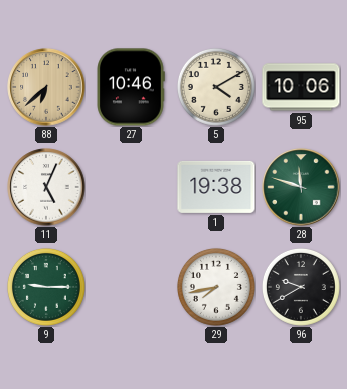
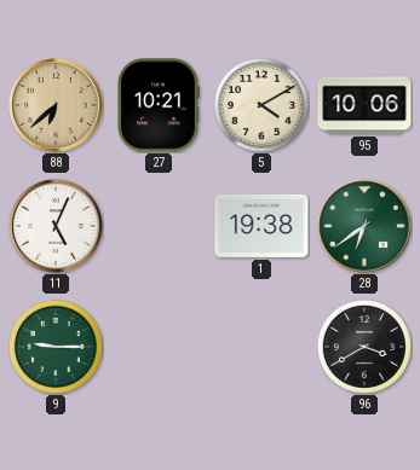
27: 10:46 -> 10:21
28: 11:48 -> 6:39
29: 7:43 -> none
96: 9:40 -> 3:40
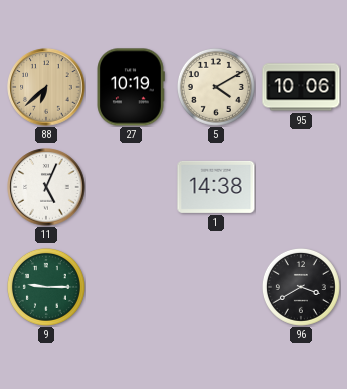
27: 10:21 -> 10:19
1: 19:38 -> 14:38
28: 6:39 -> none
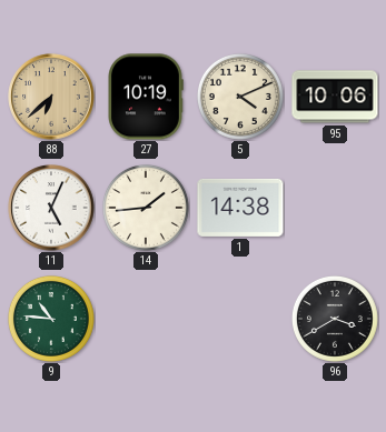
5: 4:10 -> 4:11
14: none -> 1:44
9: 9:15 -> 10:46
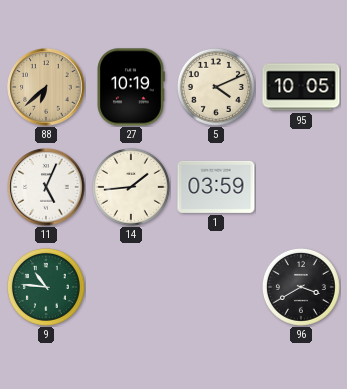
95: 10:06 -> 10:05
1: 14:38 -> 03:59
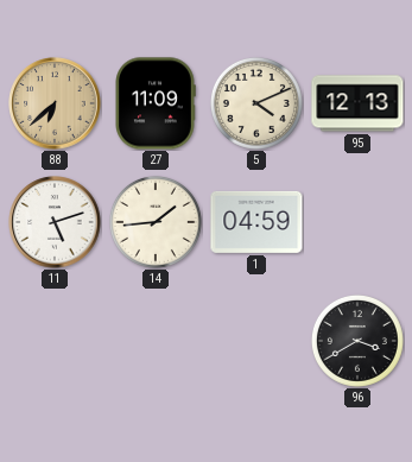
27: 10:19 -> 11:09
95: 10:05 -> 12:13
11: 5:04 -> 5:12
1: 03:59 -> 04:59
9: 10:46 -> none
